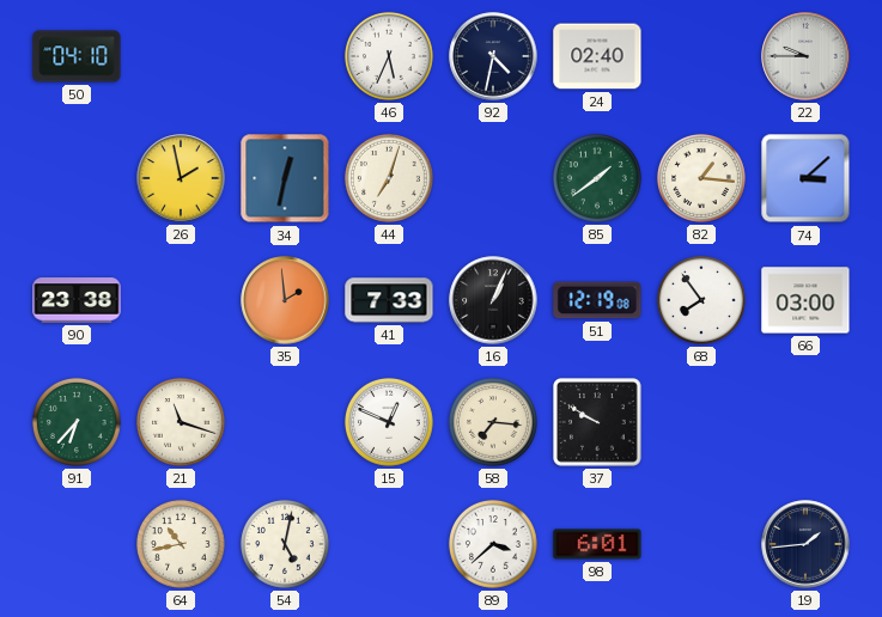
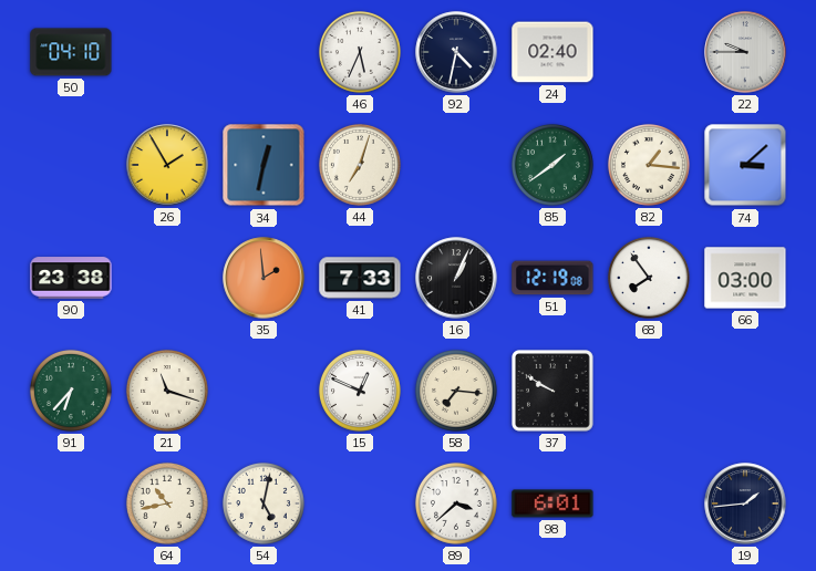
26: 1:58 -> 1:55
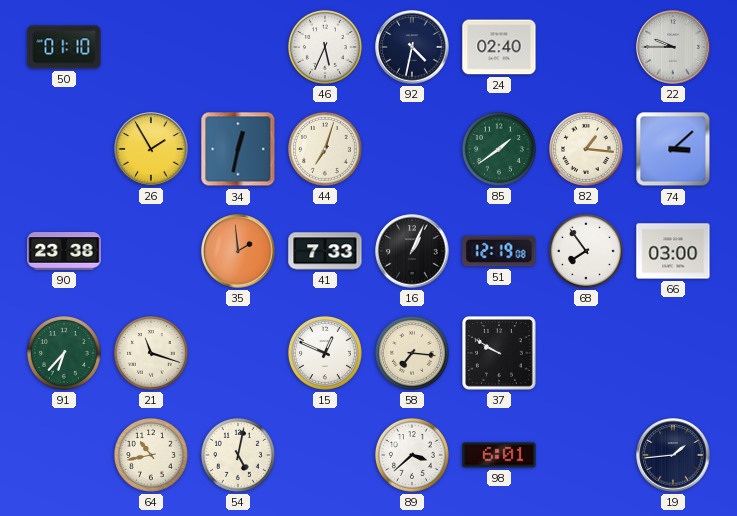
50: 04:10 -> 01:10
